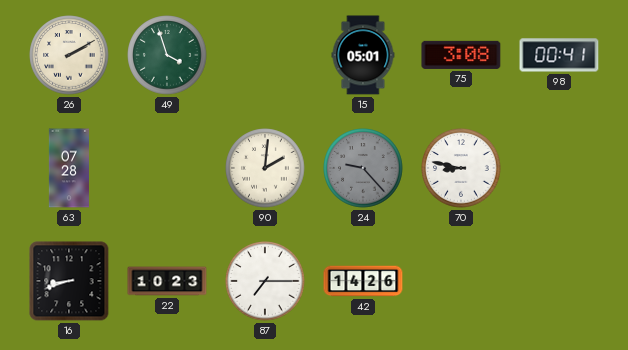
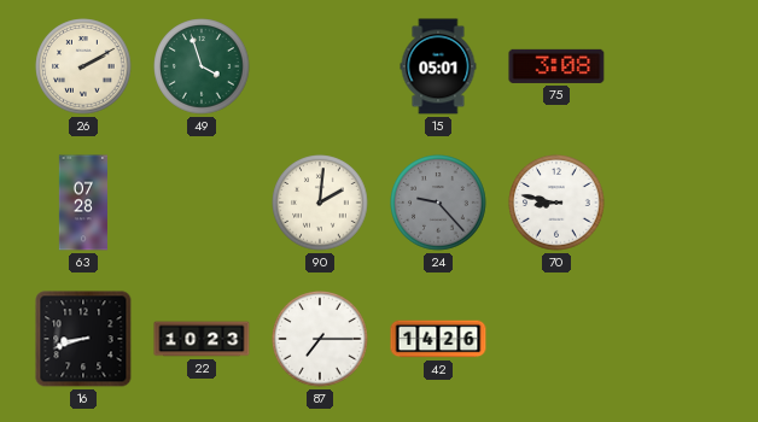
98: 00:41 -> none
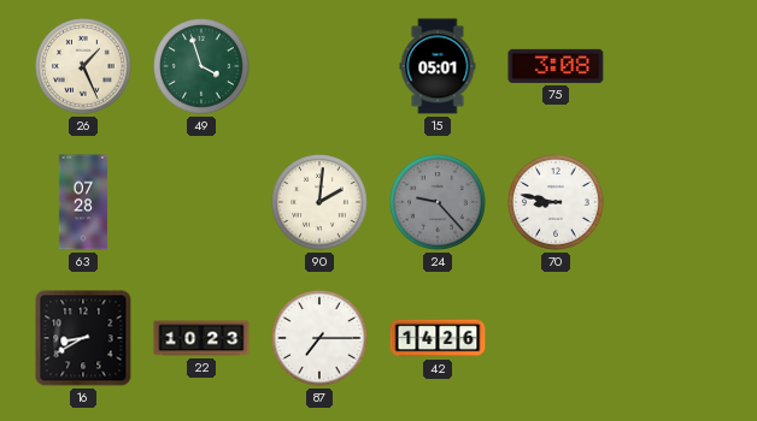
26: 2:10 -> 1:26
16: 8:42 -> 8:40
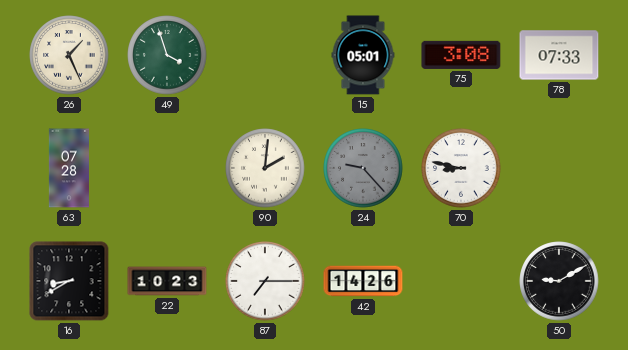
78: none -> 07:33
50: none -> 9:10
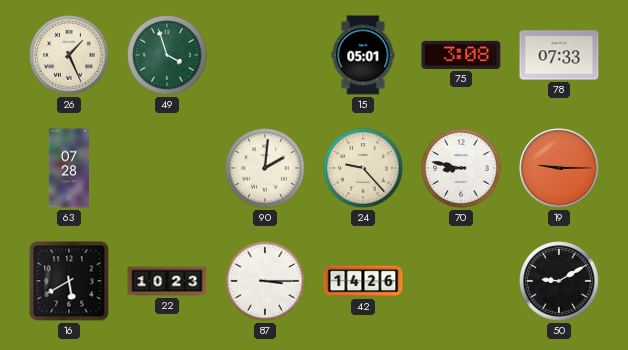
24 dial: grey -> cream
19: none -> 9:15
16: 8:40 -> 5:40
87: 7:15 -> 3:15
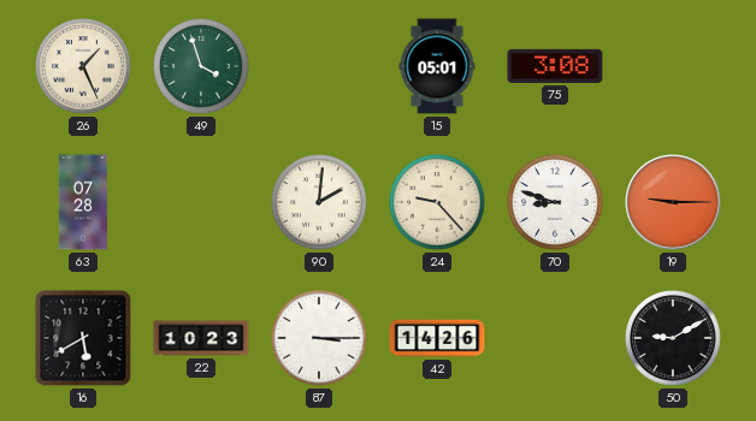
78: 07:33 -> none
70: 8:47 -> 8:48
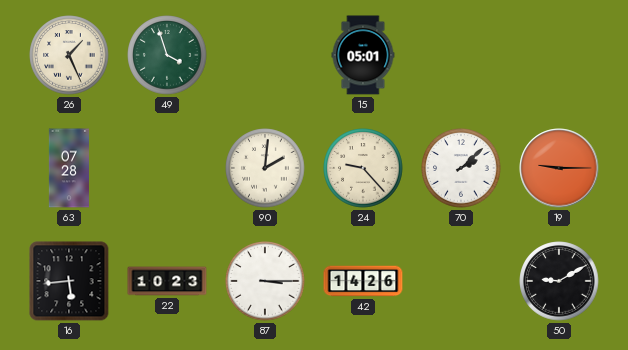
75: 3:08 -> none
70: 8:48 -> 2:08
16: 5:40 -> 5:44
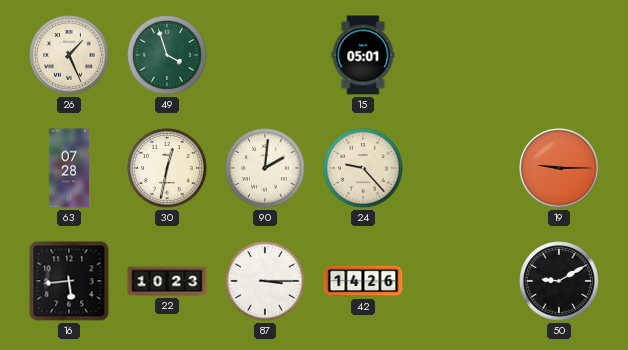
30: none -> 12:32
70: 2:08 -> none
